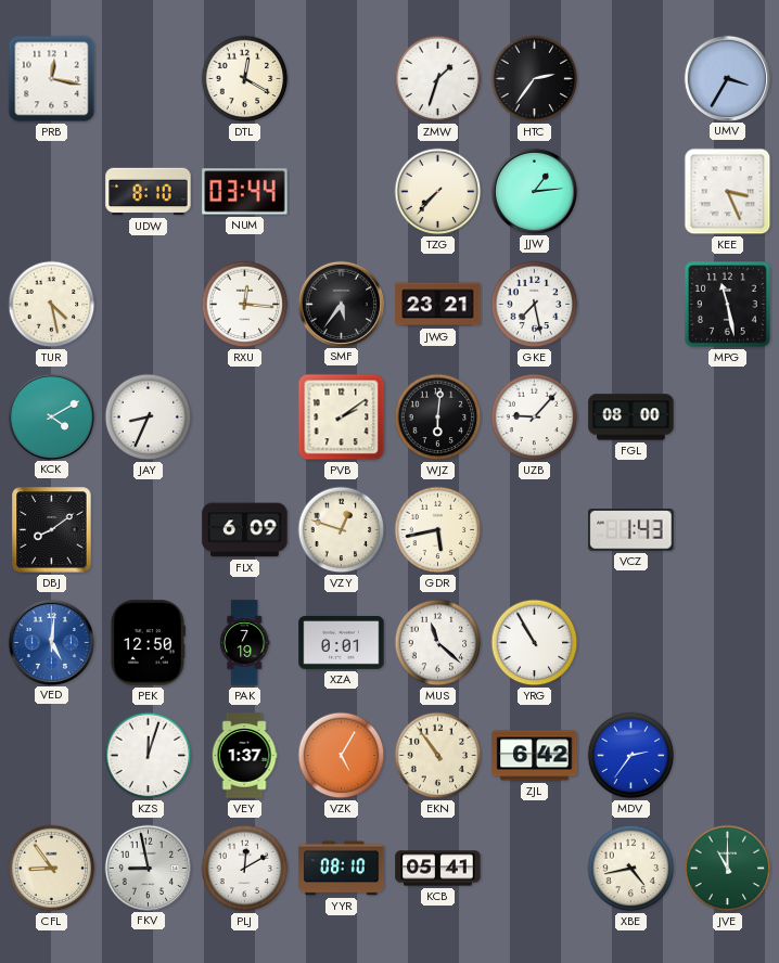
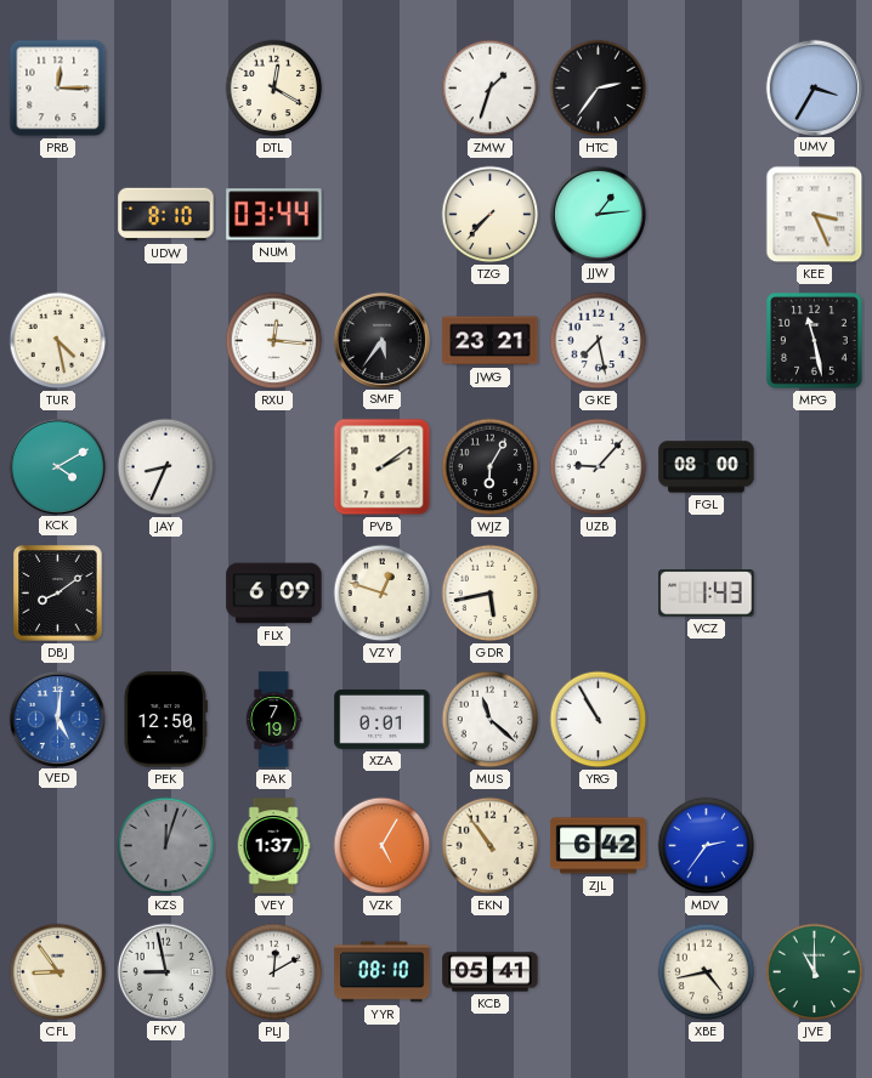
PRB: 12:17 -> 12:15
WJZ: 6:01 -> 6:05
KZS dial: white -> grey
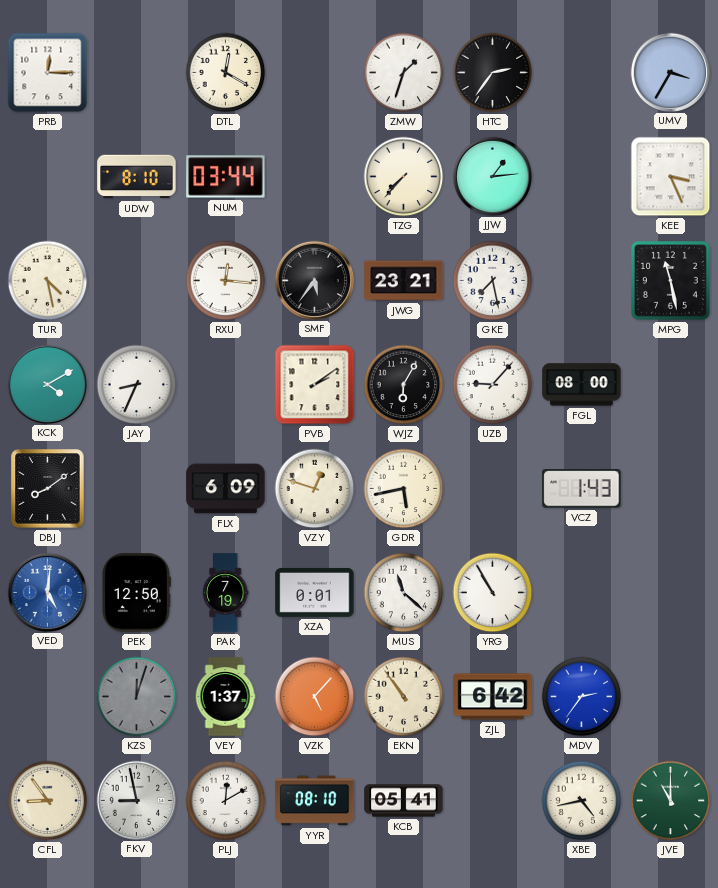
VZK: 5:05 -> 5:07
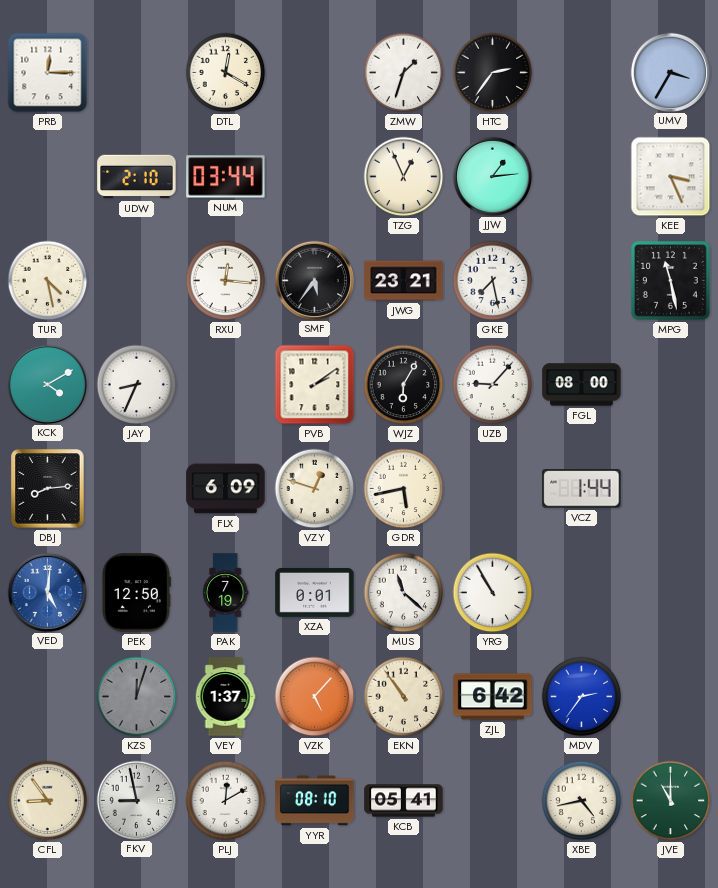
UDW: 8:10 -> 2:10
TZG: 7:37 -> 12:56
DBJ: 8:09 -> 8:14
VCZ: 1:43 -> 1:44
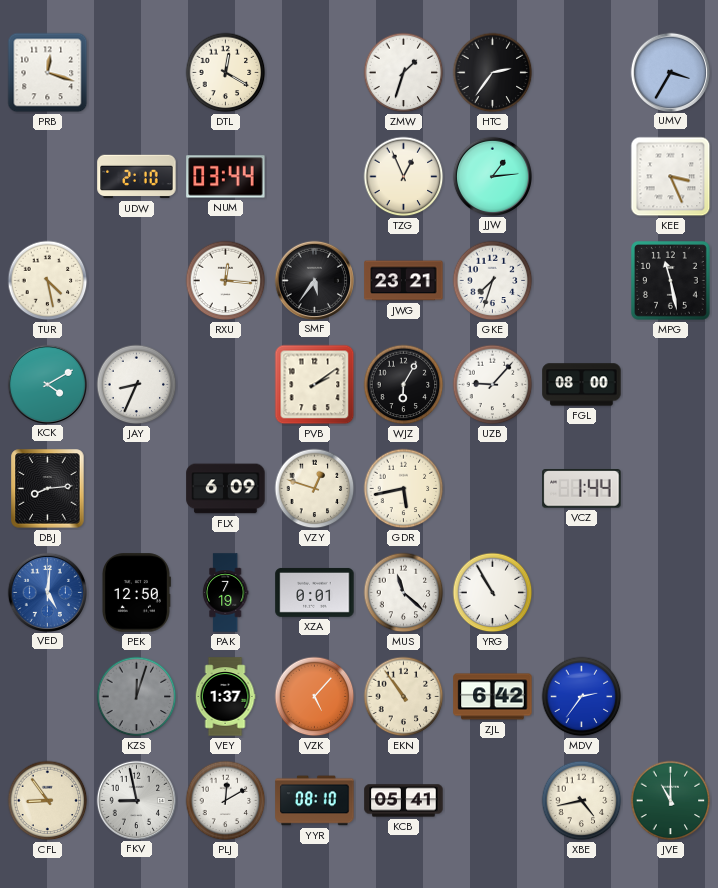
PRB: 12:15 -> 12:18
GKE: 7:28 -> 7:33
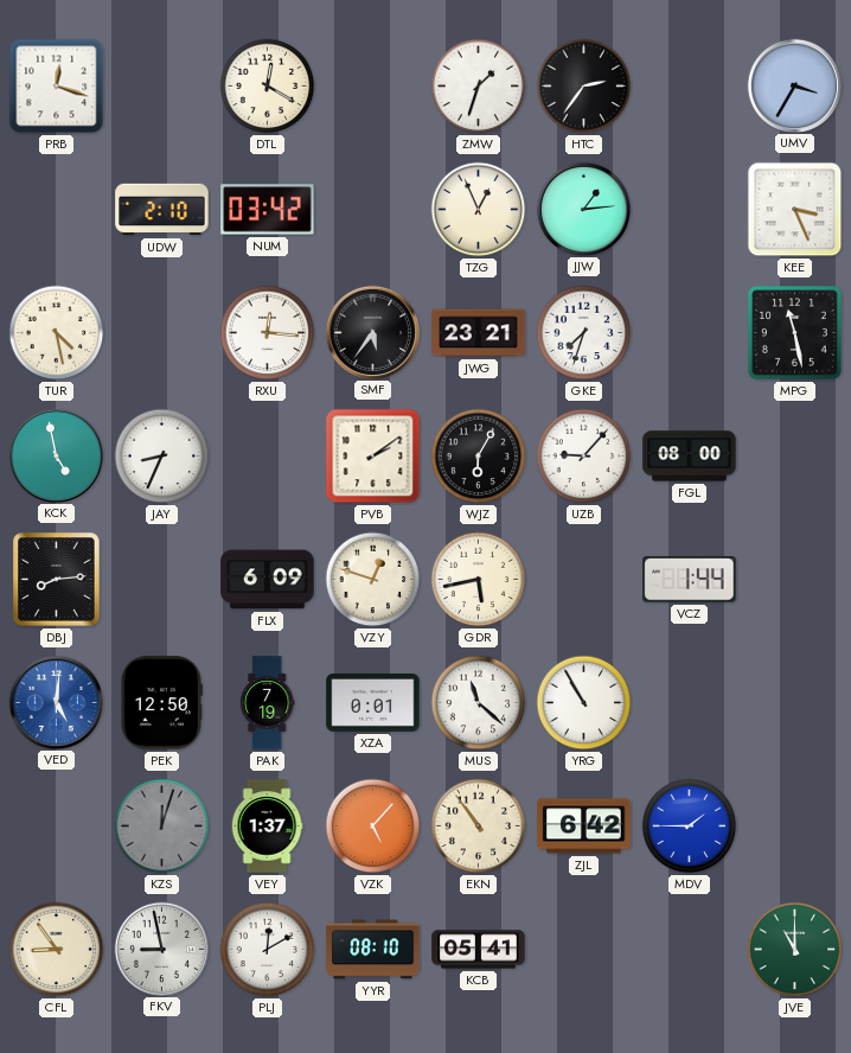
NUM: 03:44 -> 03:42
KCK: 4:10 -> 4:58
MDV: 2:36 -> 1:45
XBE: 4:43 -> none
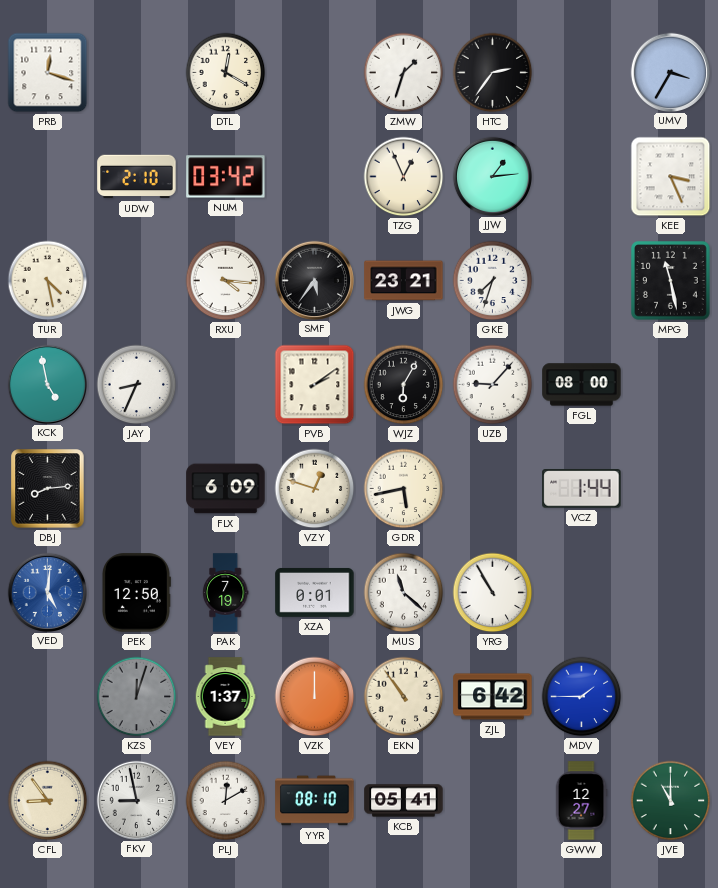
RXU: 12:16 -> 4:16
VZK: 5:07 -> 12:00
GWW: none -> 12:27
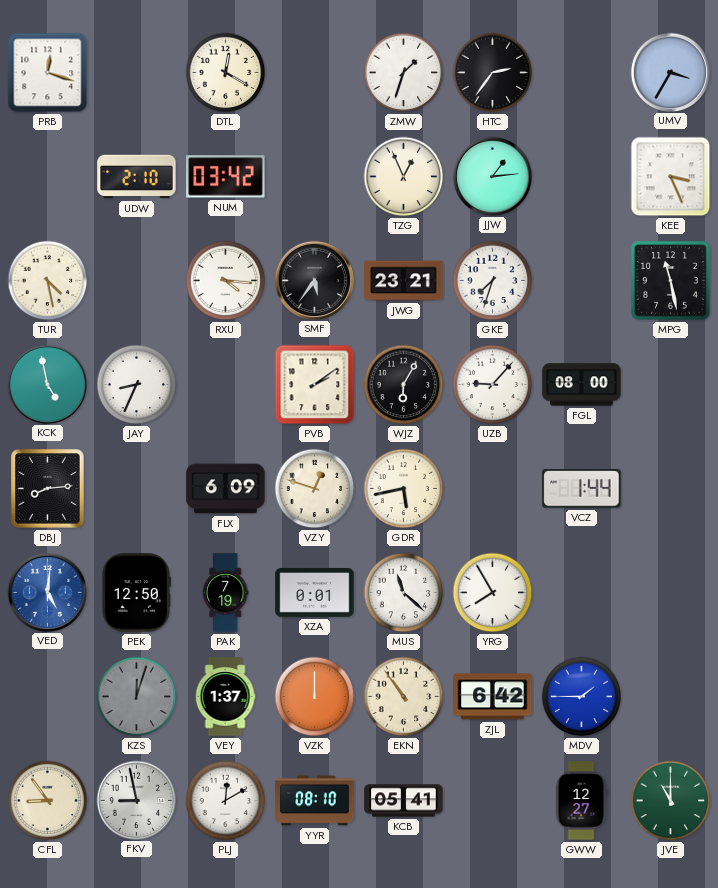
YRG: 10:55 -> 7:55
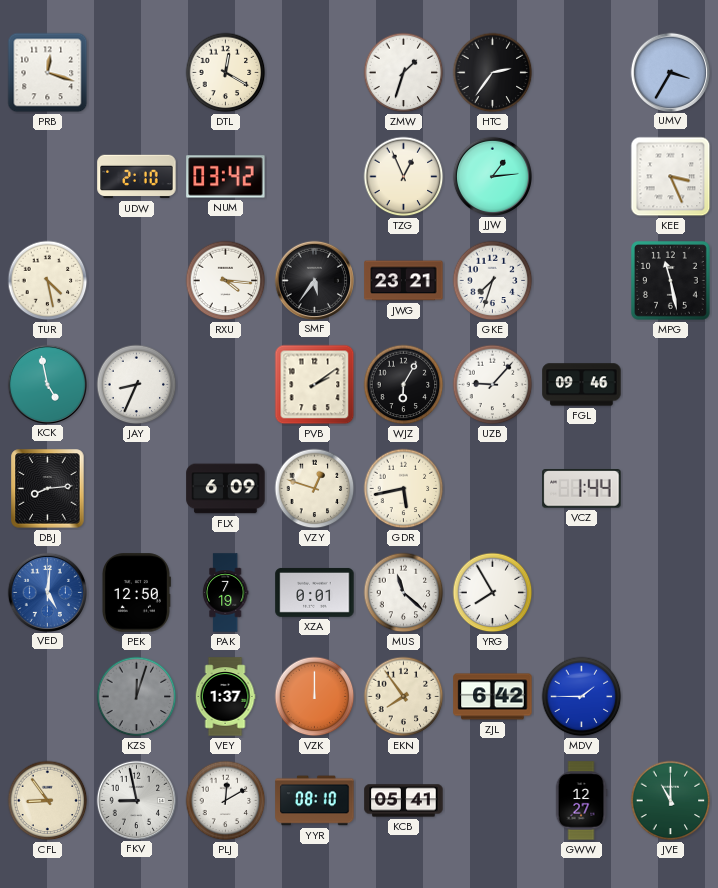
FGL: 08:00 -> 09:46
EKN: 10:54 -> 7:54
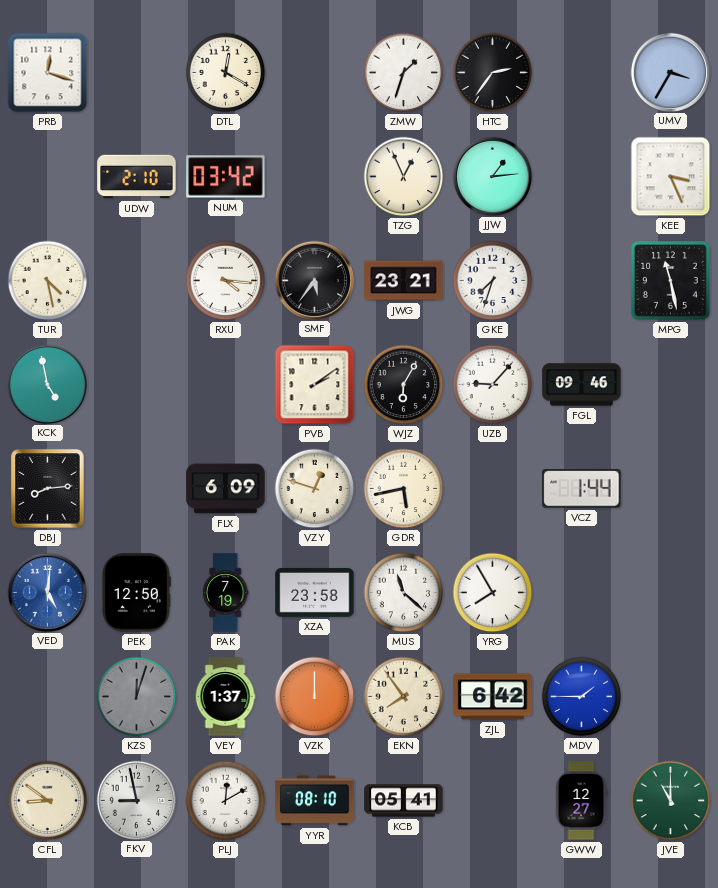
JAY: 8:34 -> none
XZA: 0:01 -> 23:58
CFL: 8:54 -> 8:51
